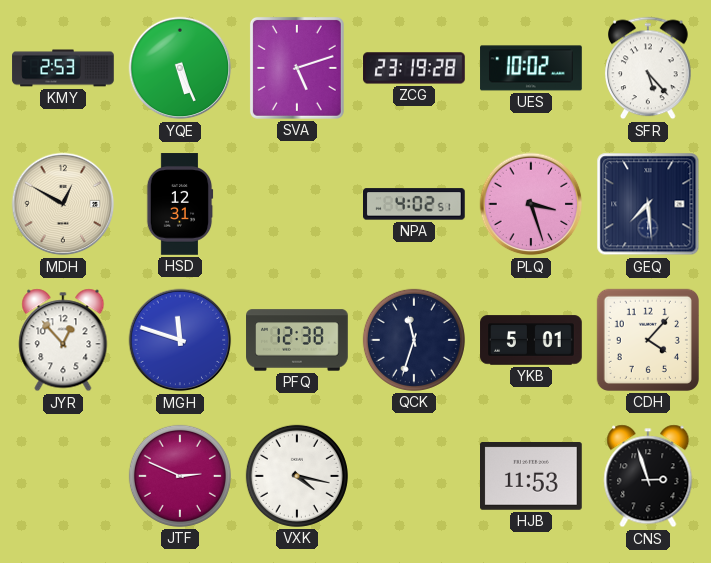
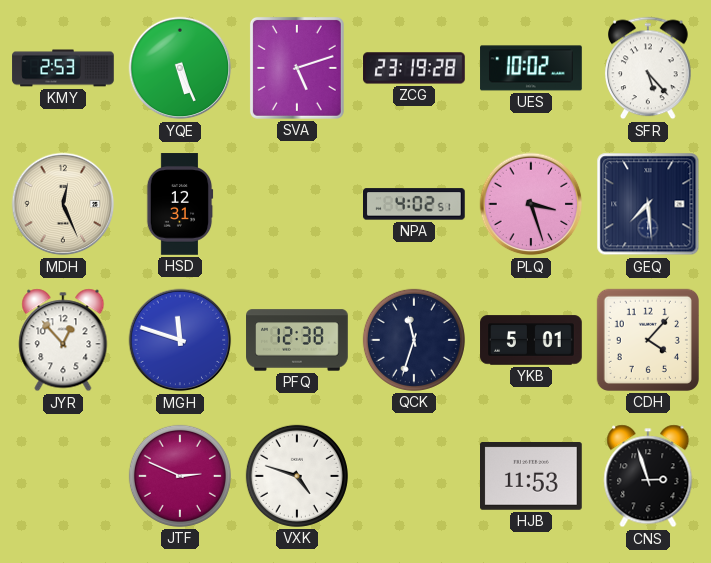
MDH: 12:50 -> 12:26
VXK: 4:17 -> 4:48
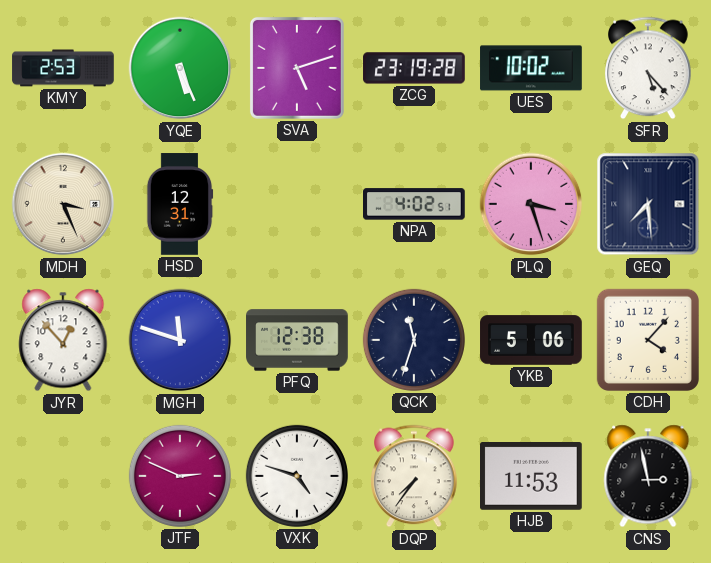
MDH: 12:26 -> 3:26
YKB: 5:01 -> 5:06
DQP: none -> 7:36
CNS: 2:57 -> 2:58
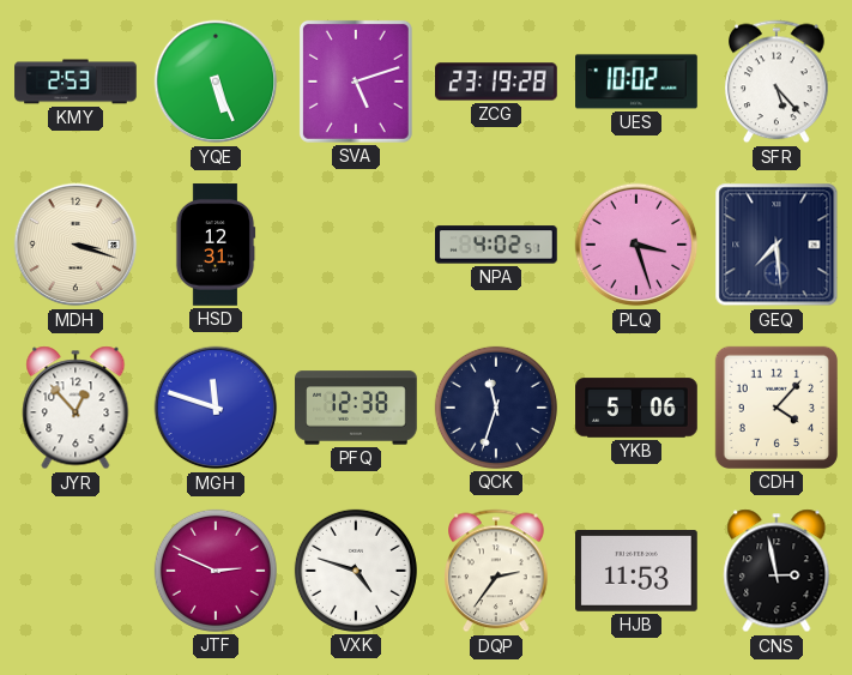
MDH: 3:26 -> 3:18
DQP: 7:36 -> 2:36
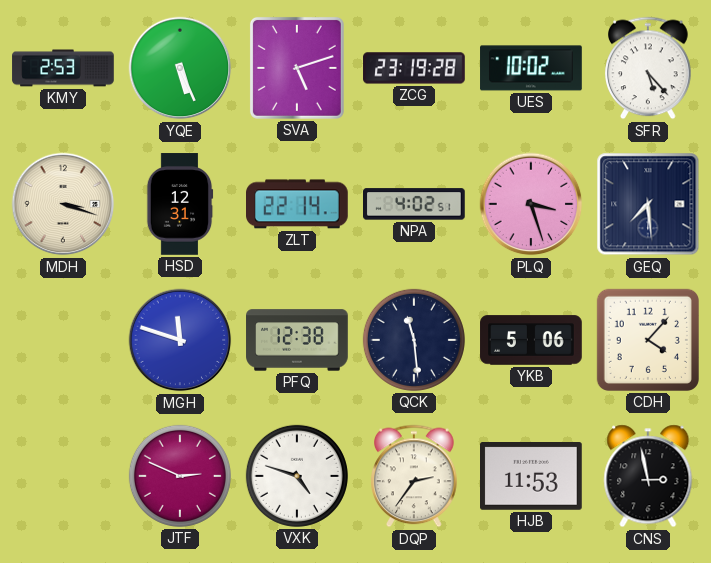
ZLT: none -> 22:14
JYR: 12:53 -> none
QCK: 11:33 -> 11:29
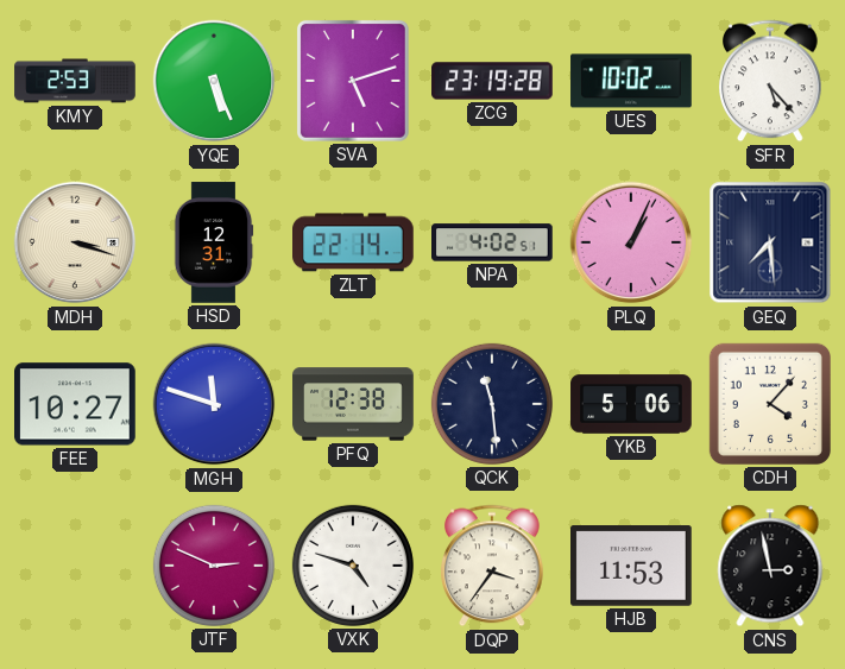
PLQ: 3:27 -> 1:04
FEE: none -> 10:27
DQP: 2:36 -> 3:36
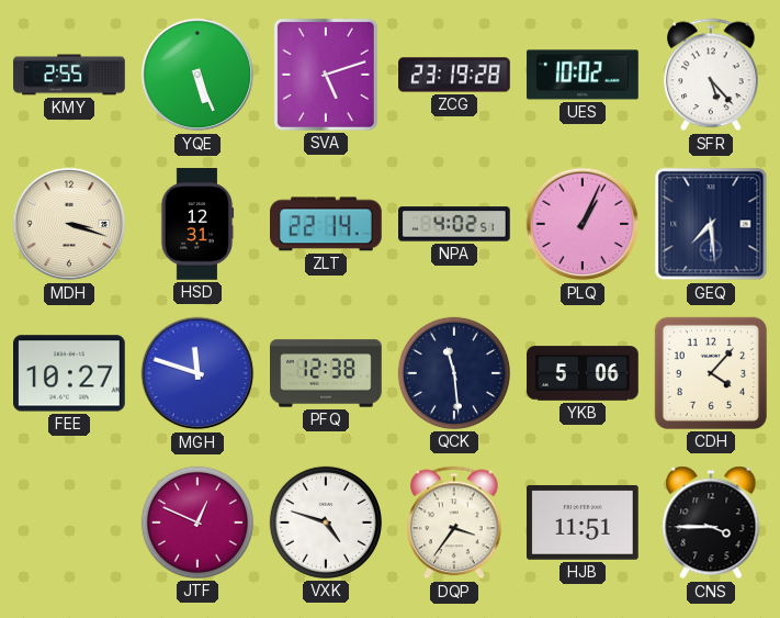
KMY: 2:53 -> 2:55
JTF: 2:49 -> 12:49
HJB: 11:53 -> 11:51
CNS: 2:58 -> 3:45
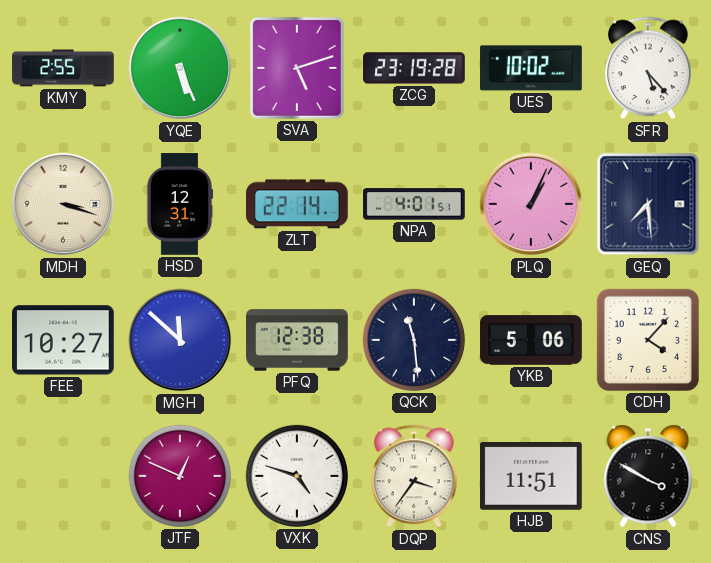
NPA: 4:02 -> 4:01
MGH: 11:48 -> 11:52
CNS: 3:45 -> 3:50
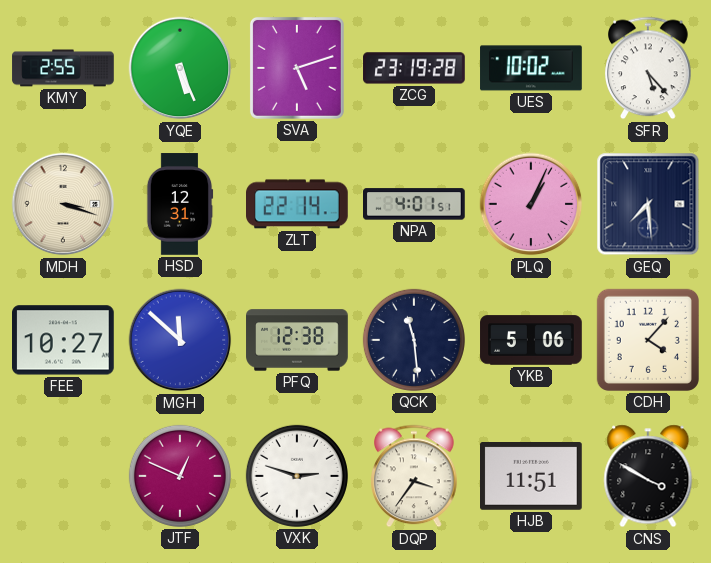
VXK: 4:48 -> 2:48
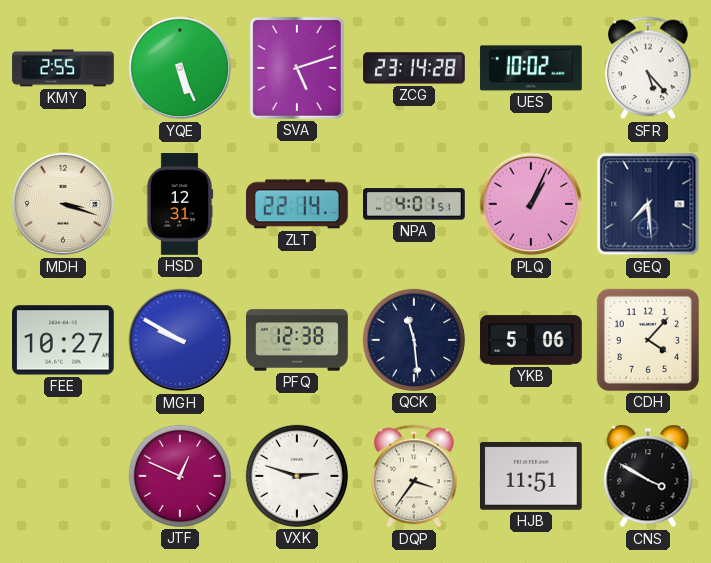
ZCG: 23:19 -> 23:14
MGH: 11:52 -> 9:50
